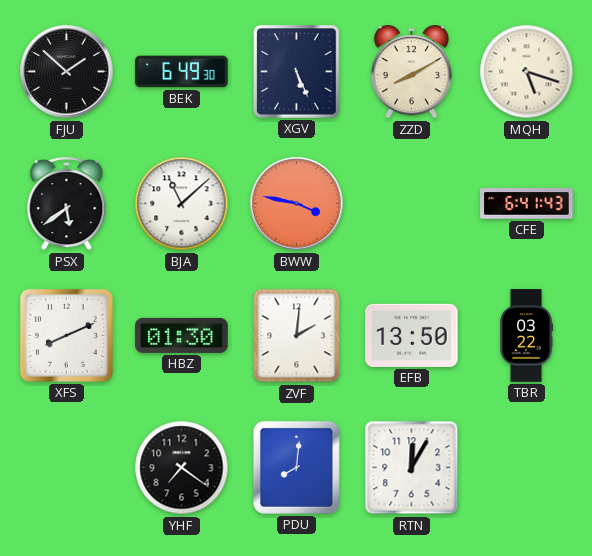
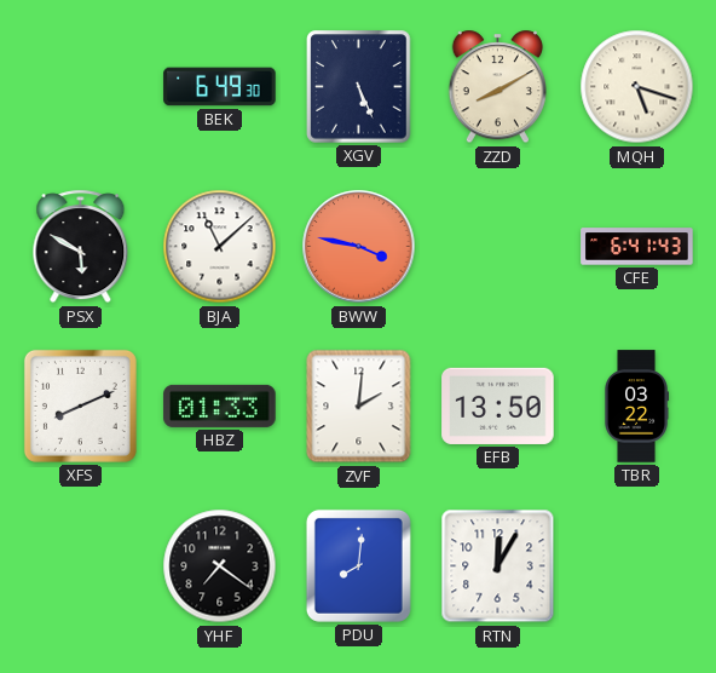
FJU: 1:52 -> none
PSX: 5:39 -> 5:50
HBZ: 01:30 -> 01:33
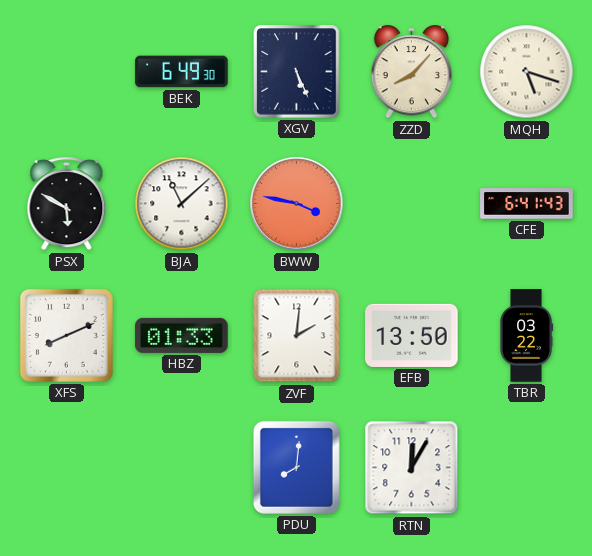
ZZD: 8:10 -> 8:07
YHF: 7:21 -> none
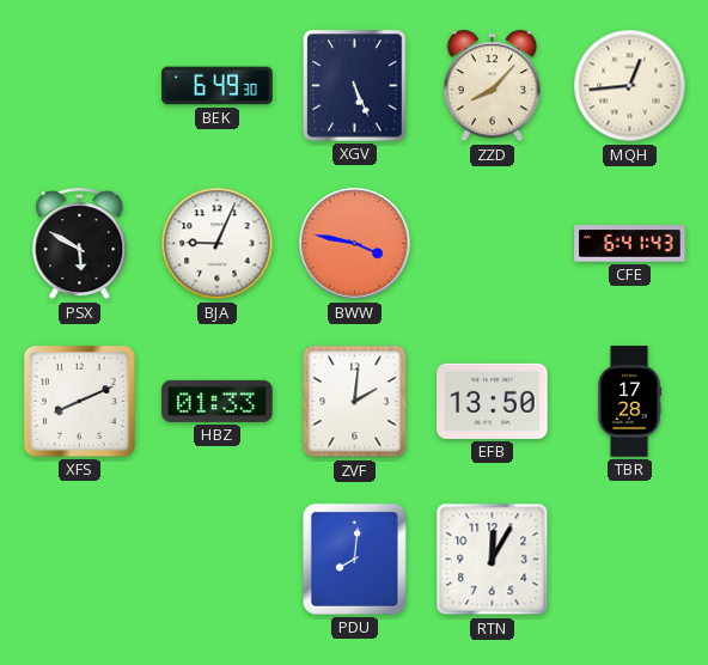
MQH: 5:18 -> 12:44
BJA: 11:08 -> 9:04
TBR: 03:22 -> 17:28
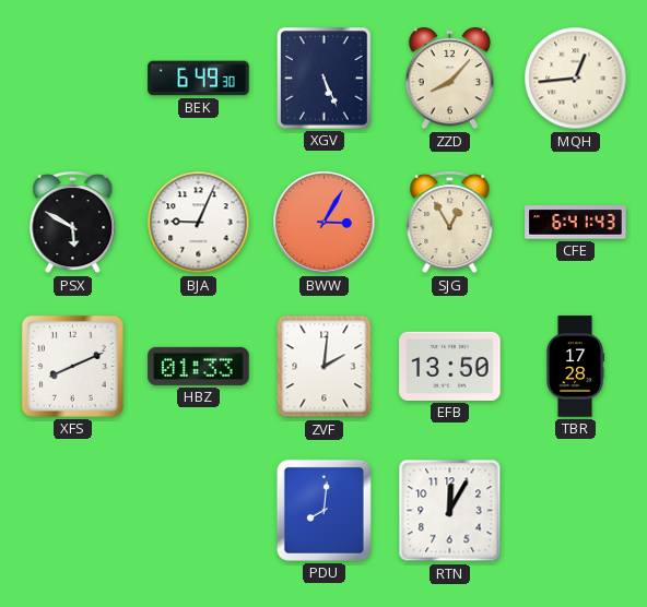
BWW: 3:47 -> 3:05
SJG: none -> 12:55
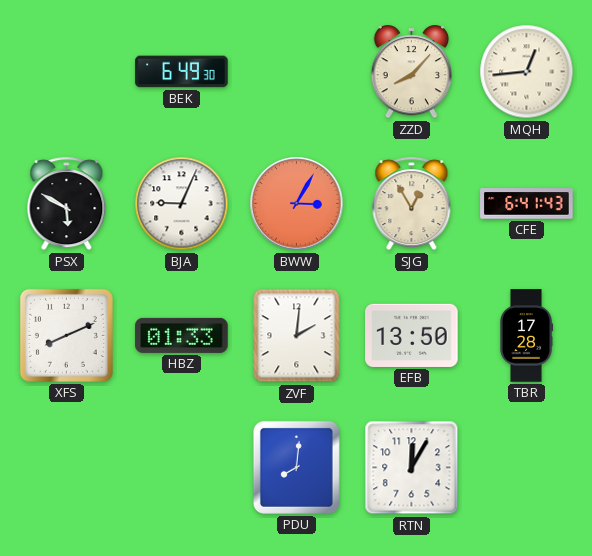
XGV: 5:26 -> none
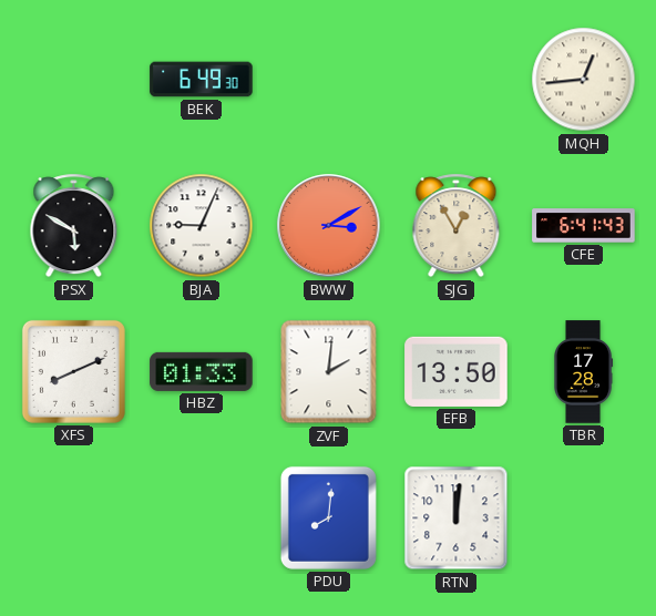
ZZD: 8:07 -> none
BWW: 3:05 -> 3:10
RTN: 12:05 -> 12:01
